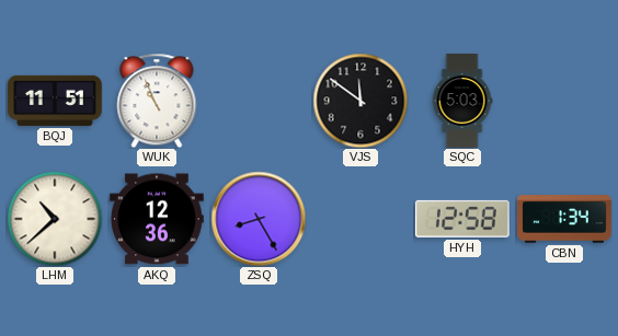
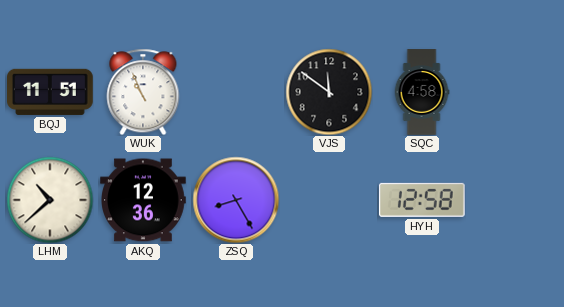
SQC: 5:03 -> 4:58
CBN: 1:34 -> none
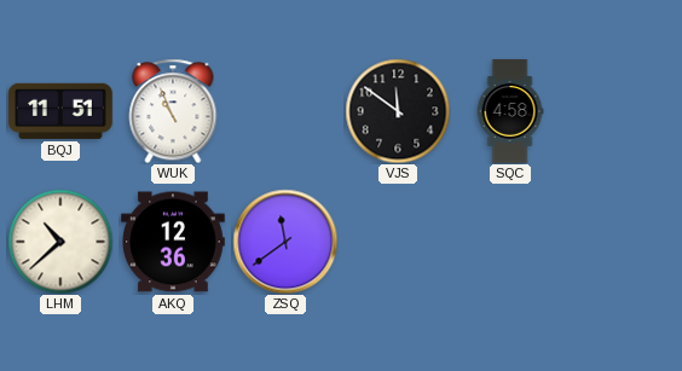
ZSQ: 8:25 -> 11:39
HYH: 12:58 -> none
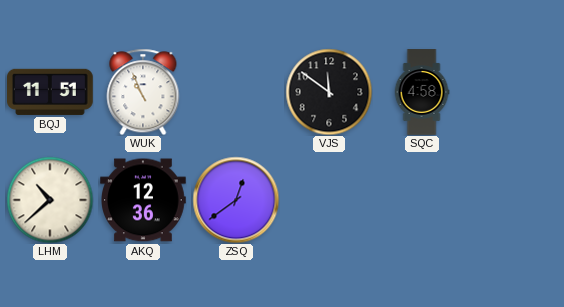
ZSQ: 11:39 -> 12:39
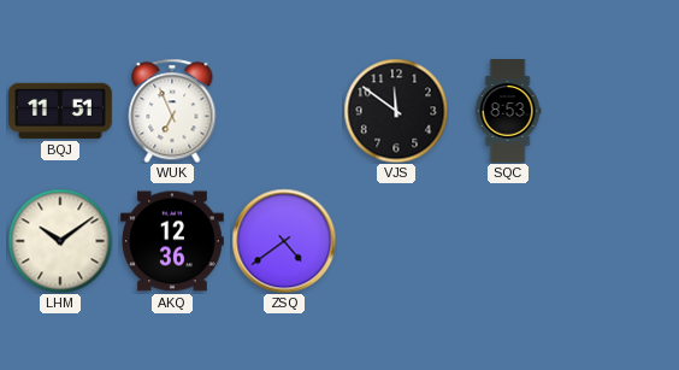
WUK: 10:56 -> 6:56
SQC: 4:58 -> 8:53
LHM: 10:38 -> 10:09
ZSQ: 12:39 -> 4:39
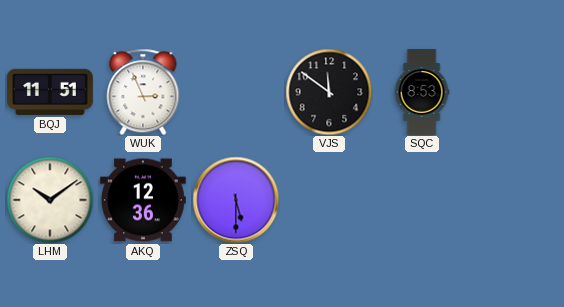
WUK: 6:56 -> 2:56
ZSQ: 4:39 -> 5:30
